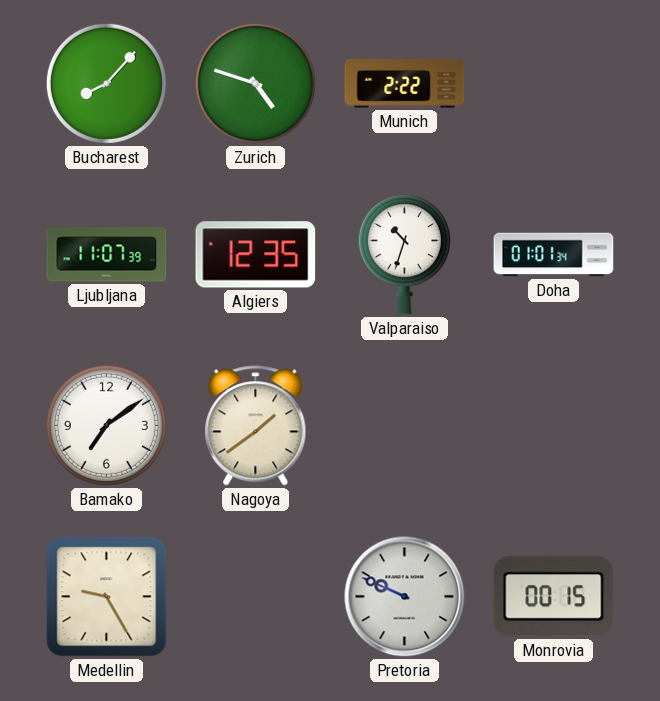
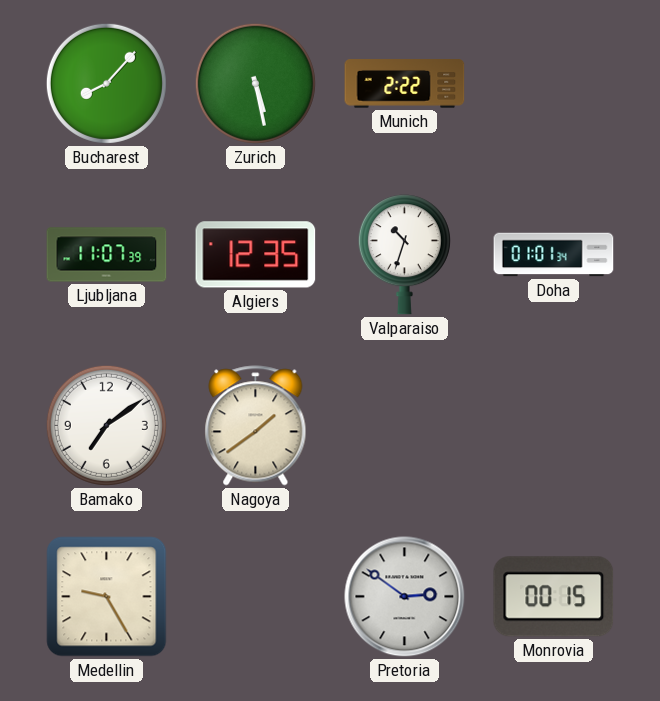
Zurich: 4:48 -> 5:28
Pretoria: 9:49 -> 2:51
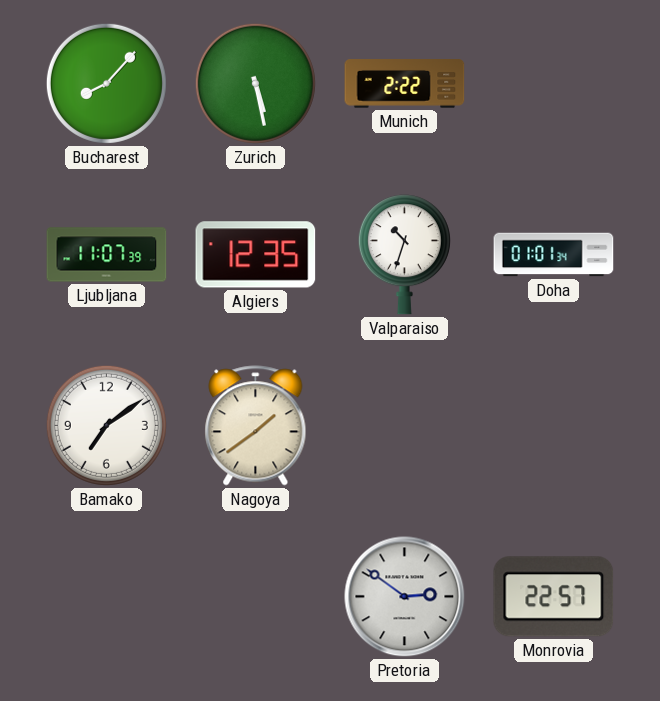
Medellin: 9:25 -> none
Monrovia: 00:15 -> 22:57
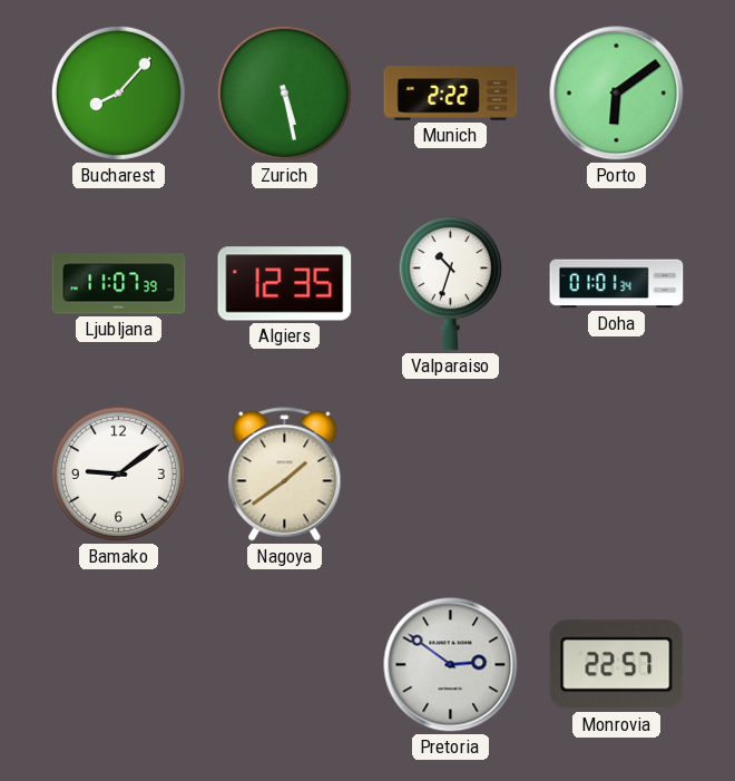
Porto: none -> 6:09
Bamako: 7:09 -> 9:09
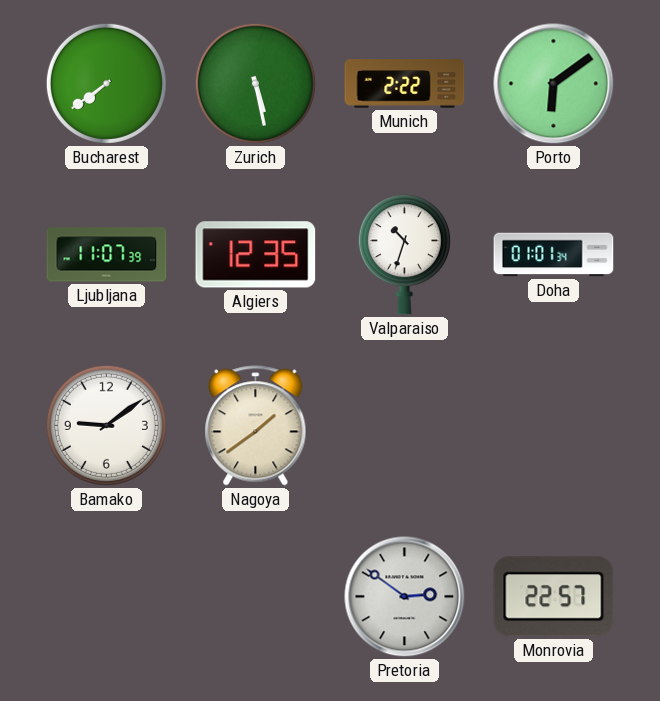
Bucharest: 8:07 -> 7:39
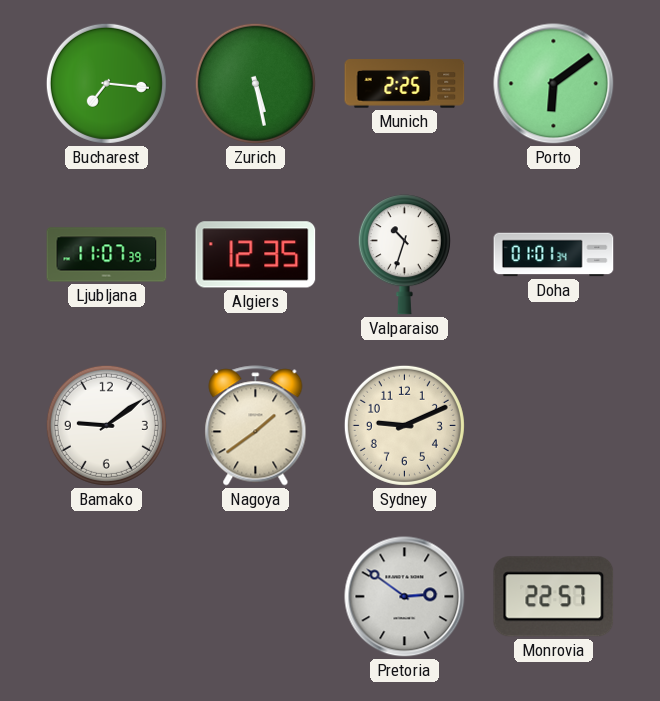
Bucharest: 7:39 -> 7:16
Munich: 2:22 -> 2:25
Sydney: none -> 9:11
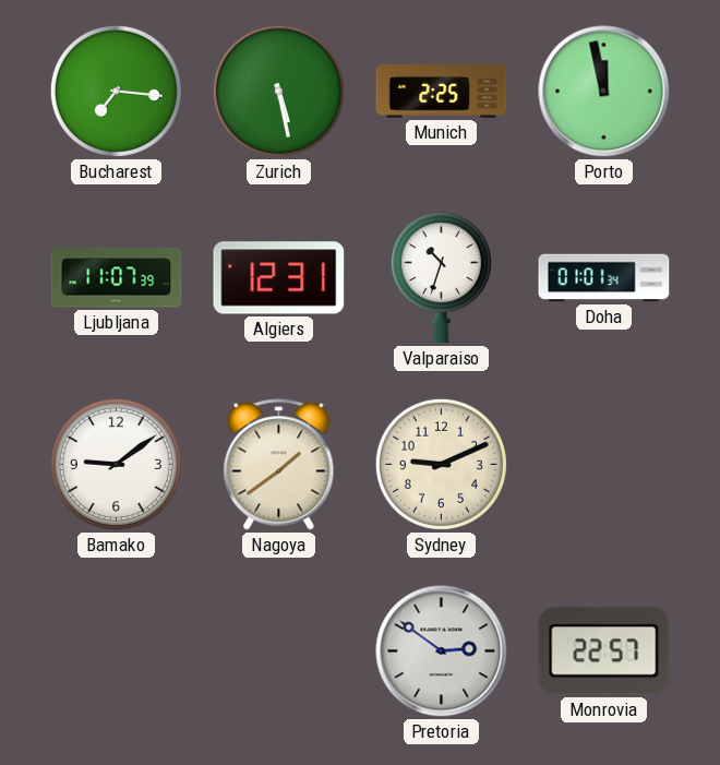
Porto: 6:09 -> 11:58
Algiers: 12:35 -> 12:31
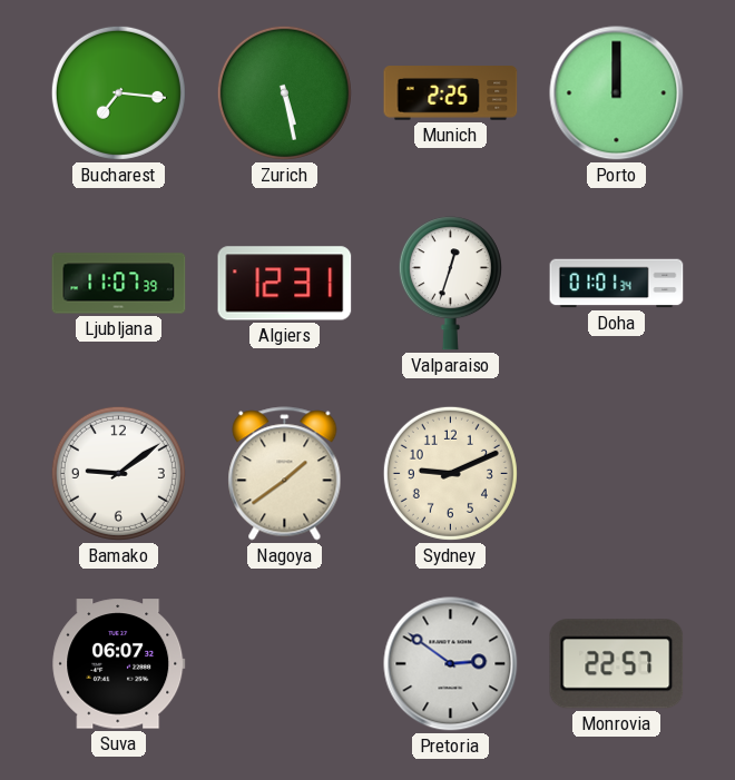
Porto: 11:58 -> 12:00
Valparaiso: 10:33 -> 12:33
Suva: none -> 06:07
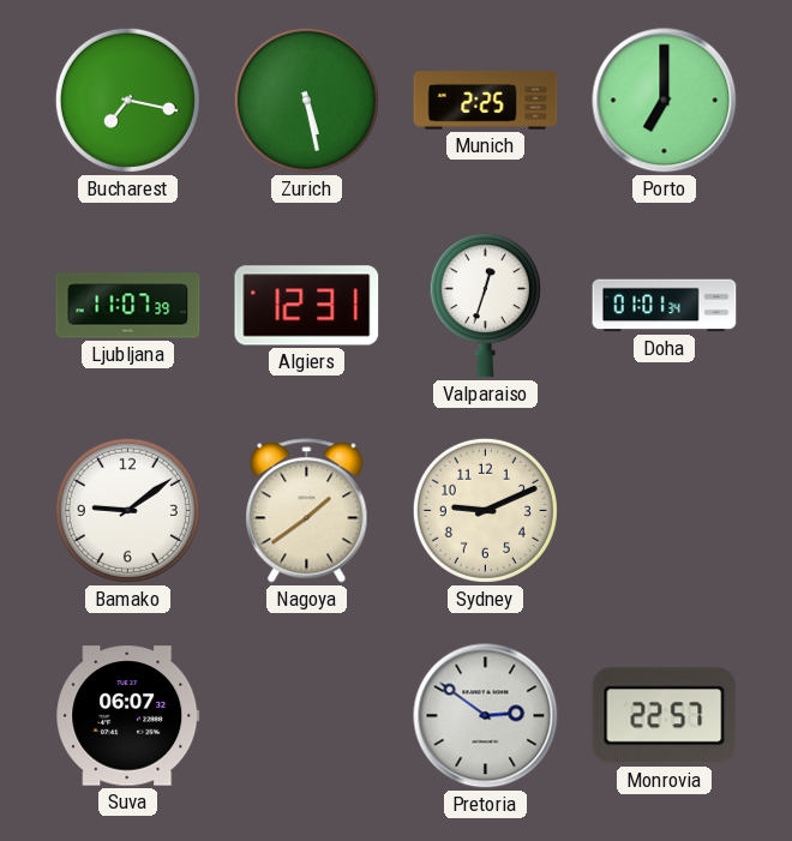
Bucharest: 7:16 -> 7:17
Porto: 12:00 -> 7:00
